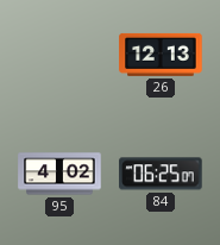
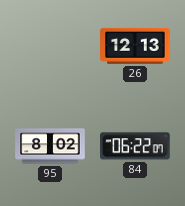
95: 4:02 -> 8:02
84: 06:25 -> 06:22
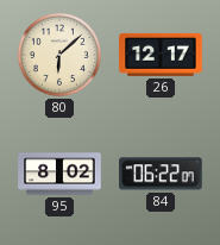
80: none -> 6:08
26: 12:13 -> 12:17
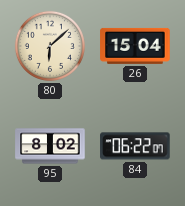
26: 12:17 -> 15:04
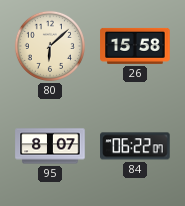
26: 15:04 -> 15:58
95: 8:02 -> 8:07
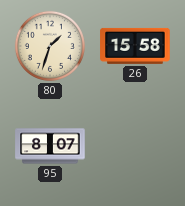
80: 6:08 -> 1:33
84: 06:22 -> none
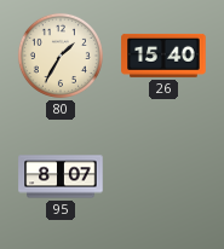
80: 1:33 -> 1:35
26: 15:58 -> 15:40
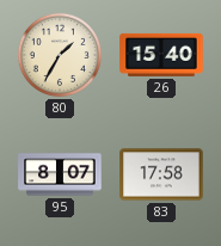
83: none -> 17:58
